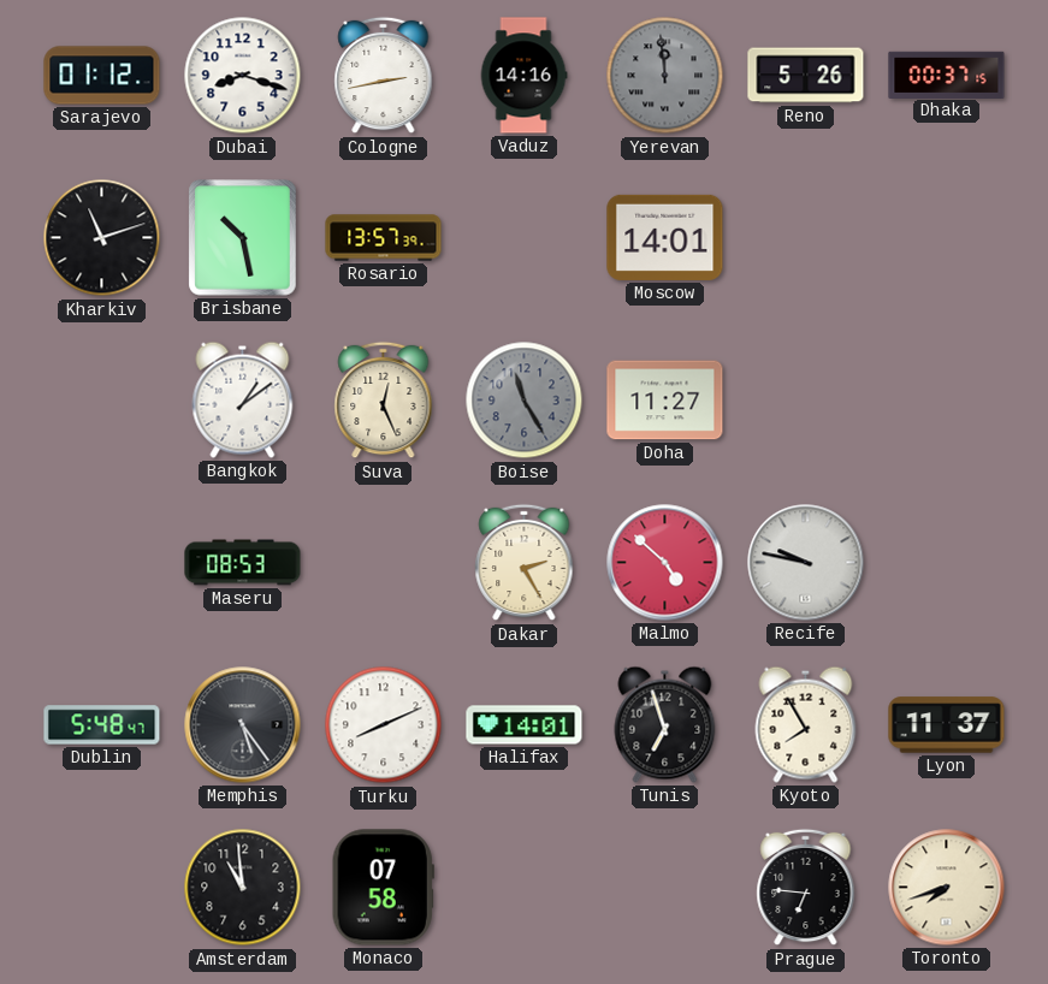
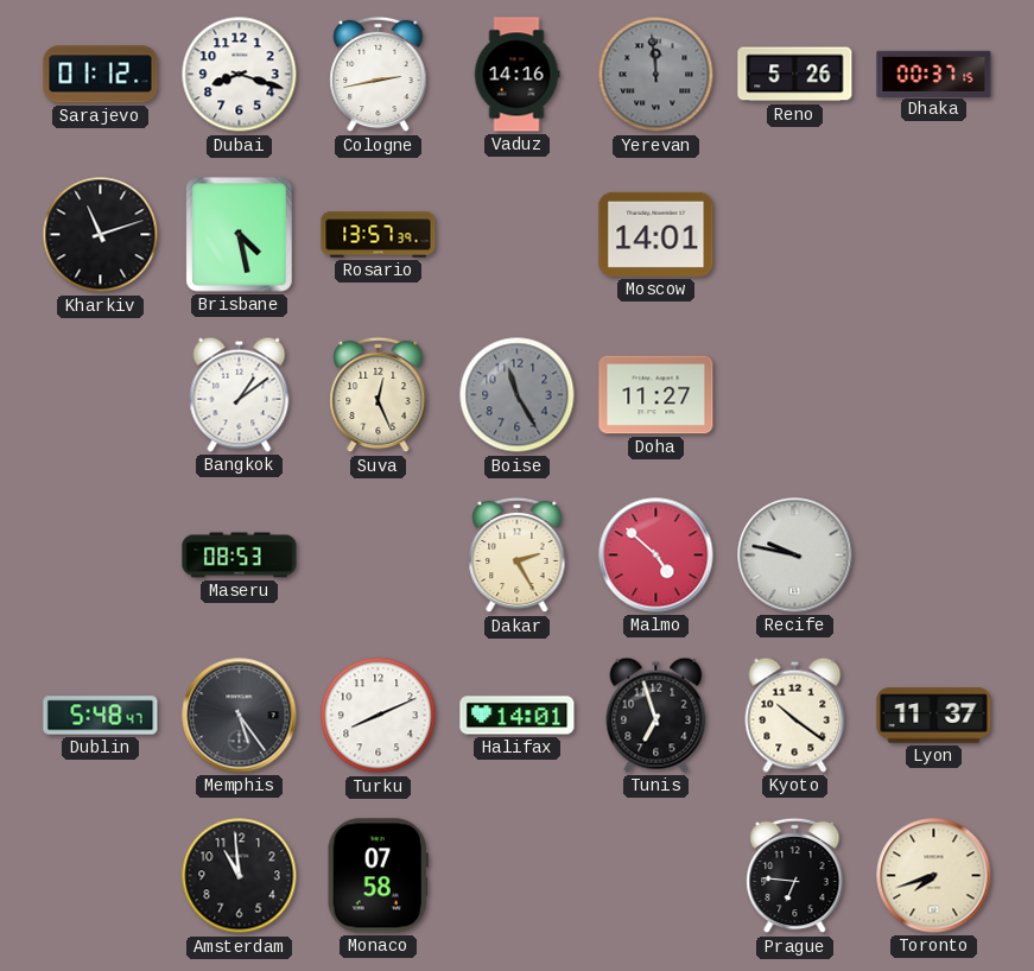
Brisbane: 10:28 -> 4:28
Kyoto: 7:55 -> 10:21
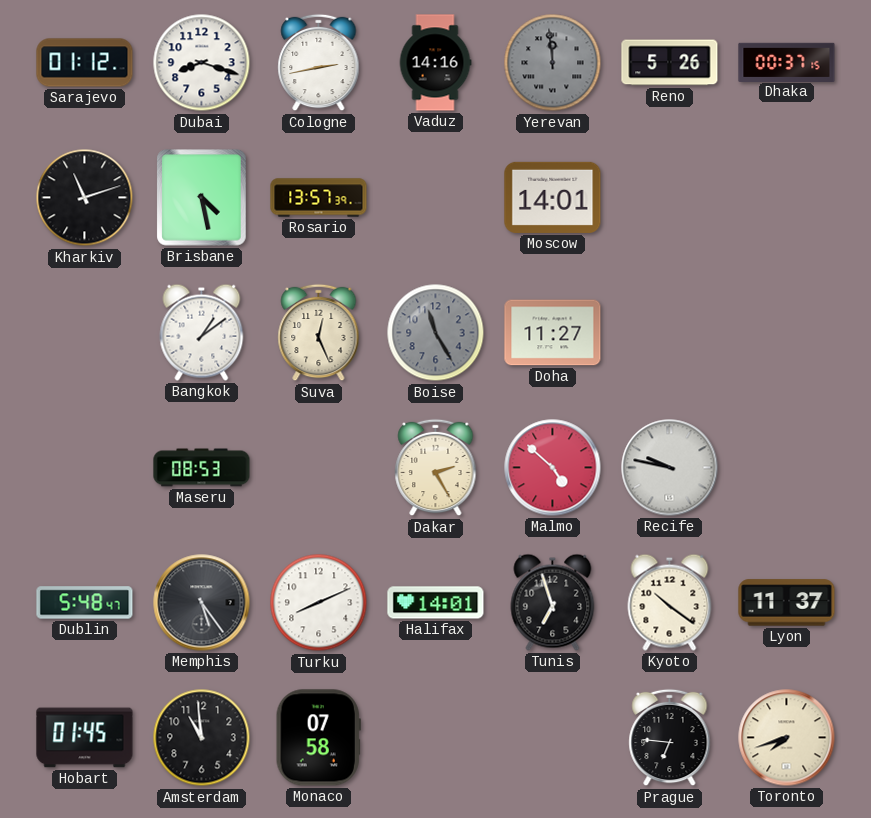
Hobart: none -> 01:45
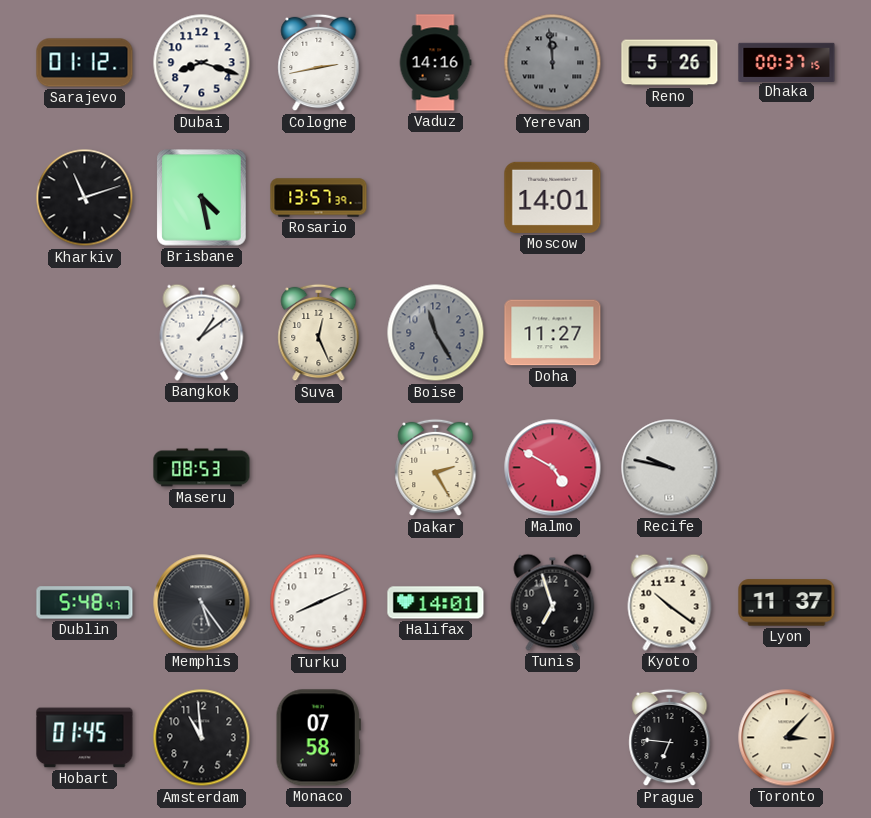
Malmo: 4:52 -> 4:50
Toronto: 7:42 -> 3:07
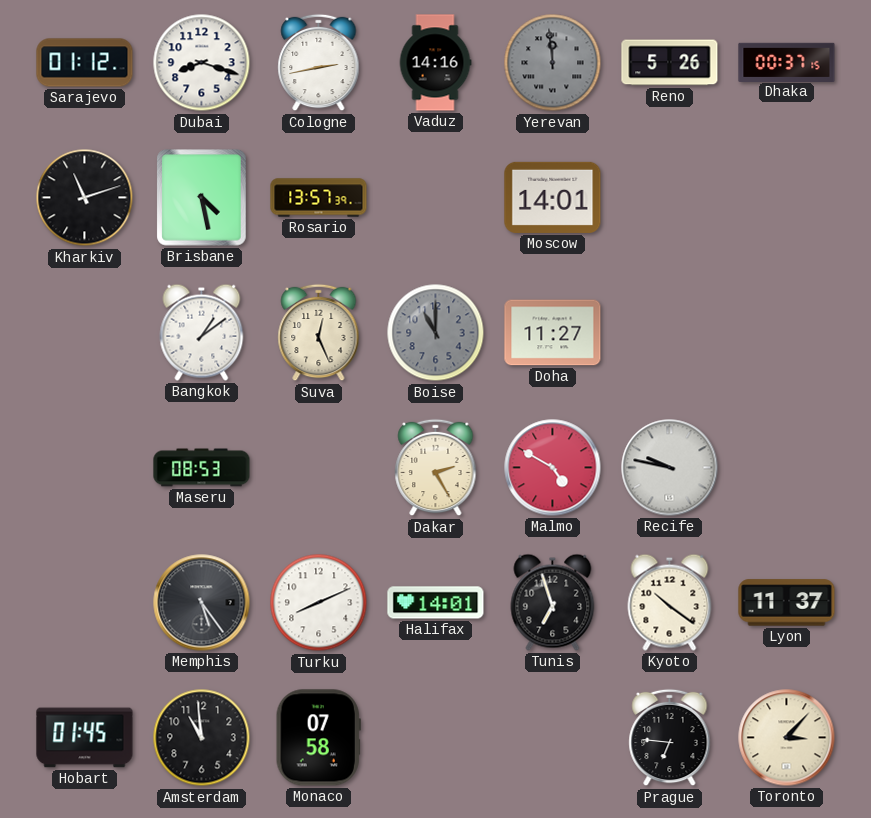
Boise: 11:25 -> 11:00
Dublin: 5:48 -> none
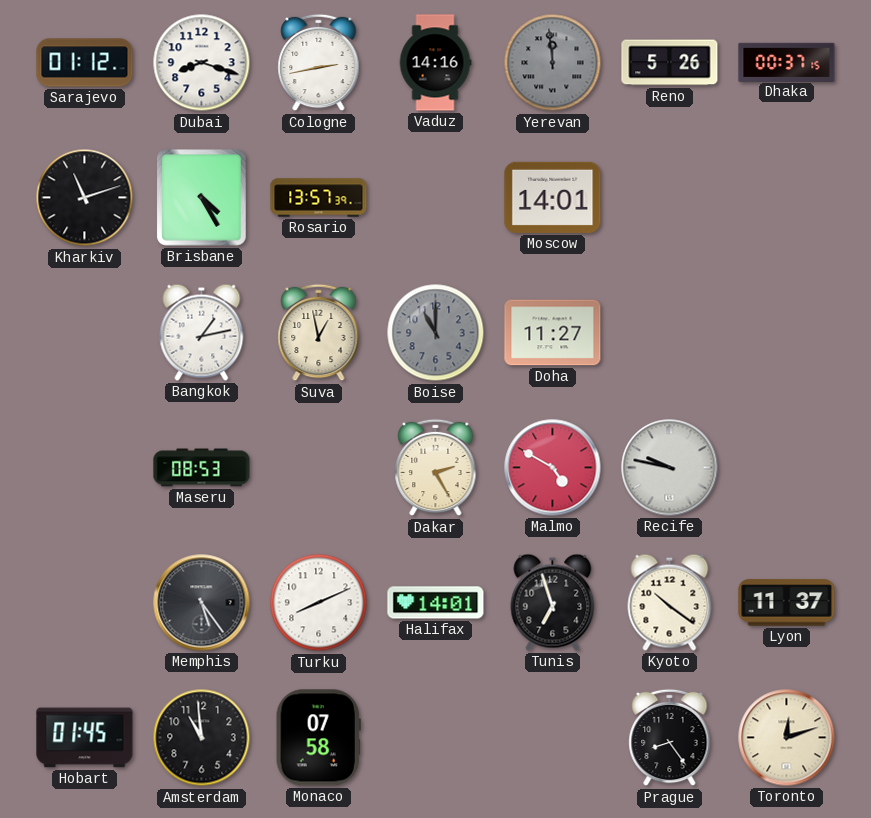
Brisbane: 4:28 -> 4:25
Bangkok: 1:09 -> 1:13
Suva: 12:26 -> 12:58
Prague: 6:46 -> 8:24
Toronto: 3:07 -> 12:12
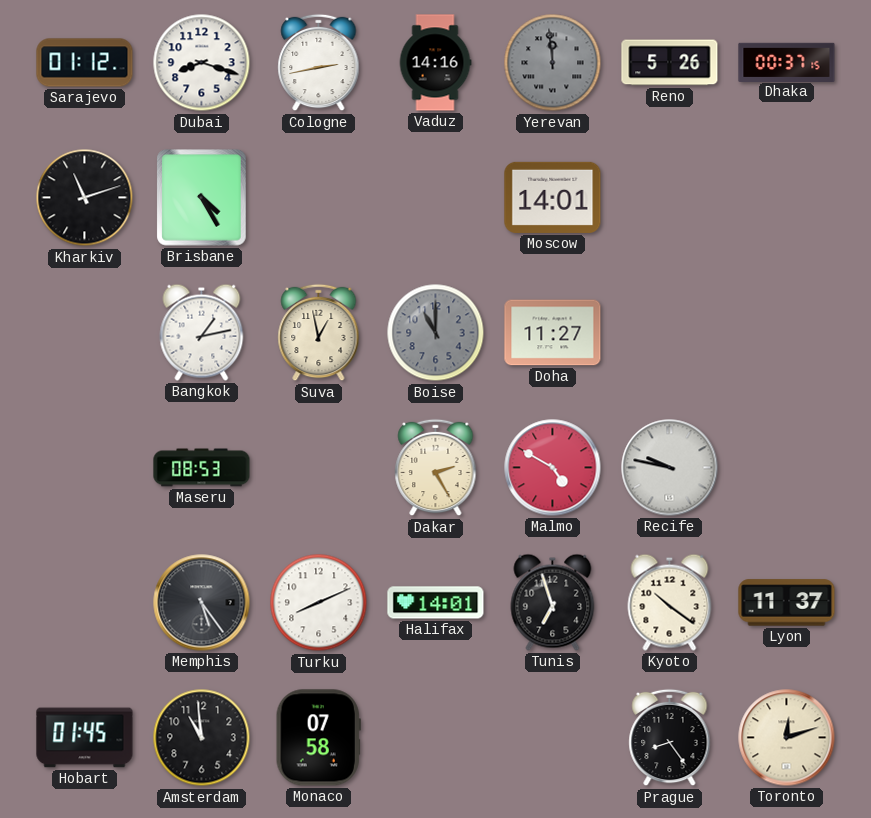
Rosario: 13:57 -> none
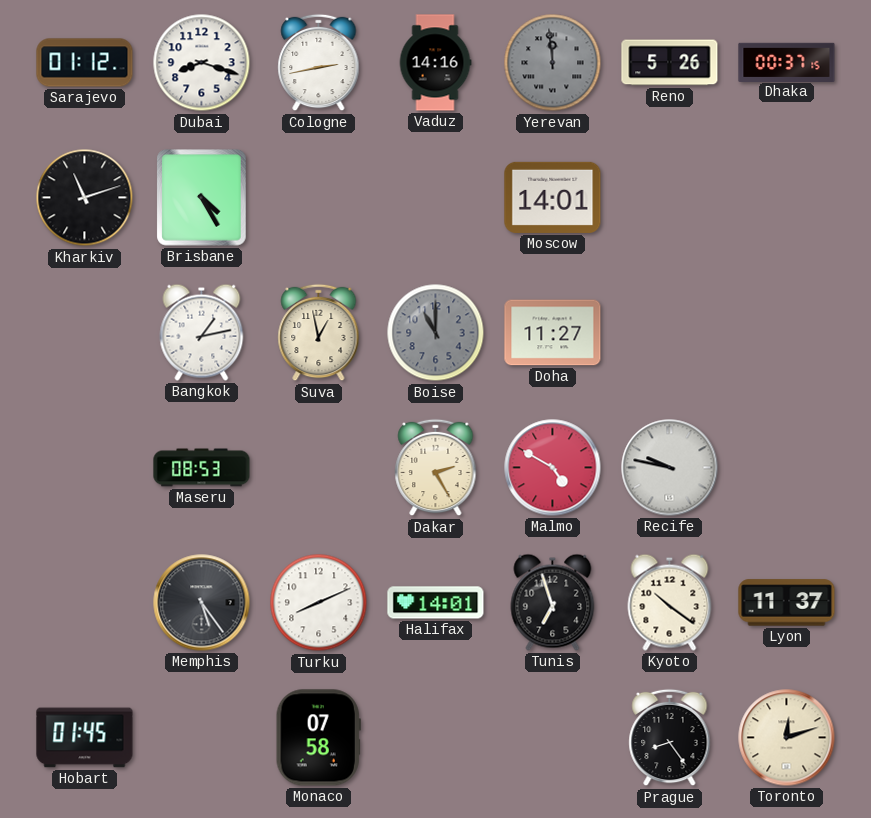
Amsterdam: 10:59 -> none
